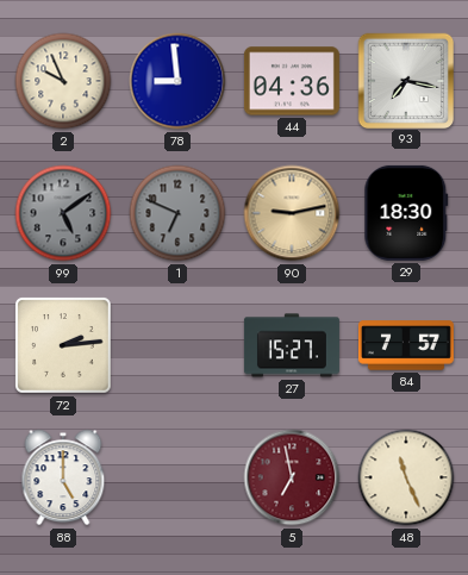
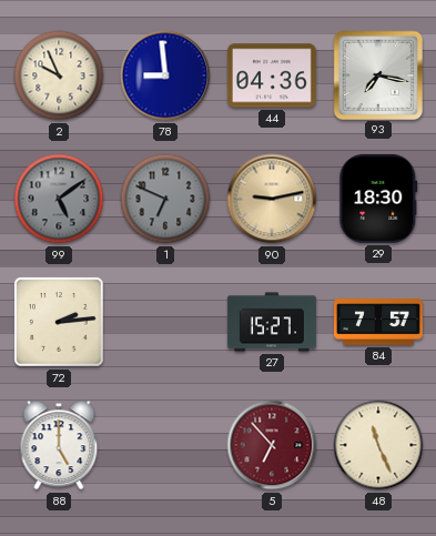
5: 6:58 -> 6:53
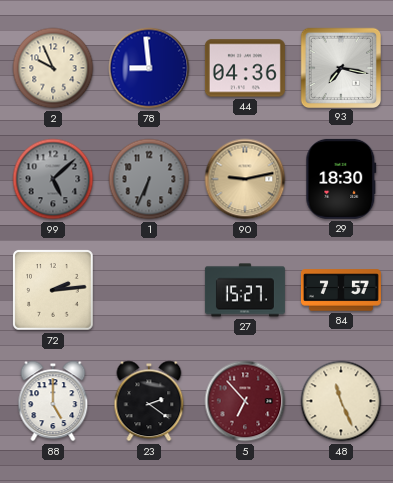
99: 5:09 -> 5:08
1: 6:49 -> 6:34
23: none -> 2:21
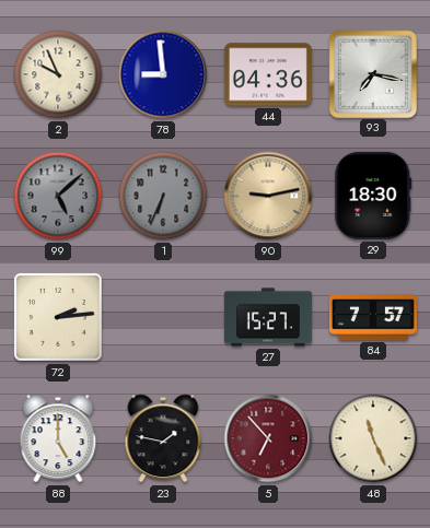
23: 2:21 -> 1:47
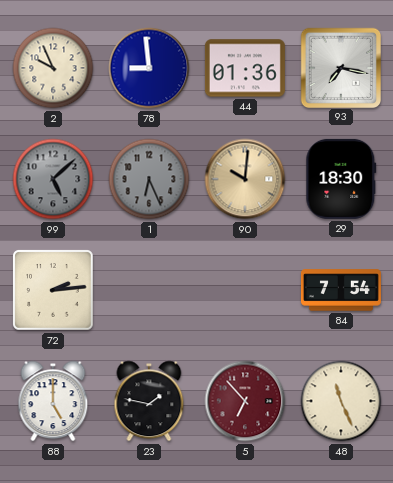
44: 04:36 -> 01:36
1: 6:34 -> 6:26
90: 9:13 -> 10:01
27: 15:27 -> none
84: 7:57 -> 7:54
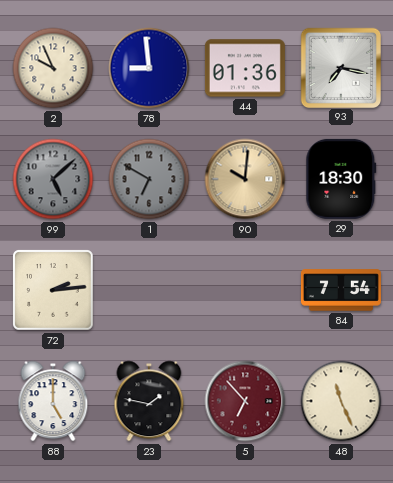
1: 6:26 -> 6:50
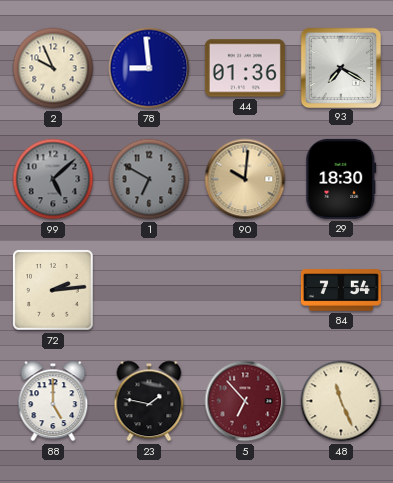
93: 7:17 -> 7:20
